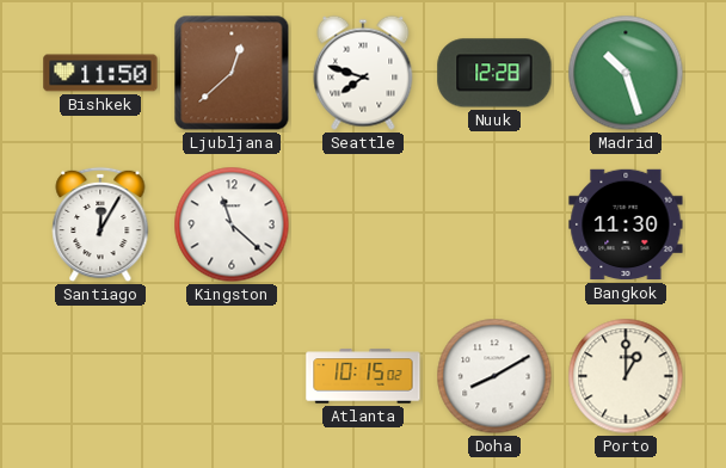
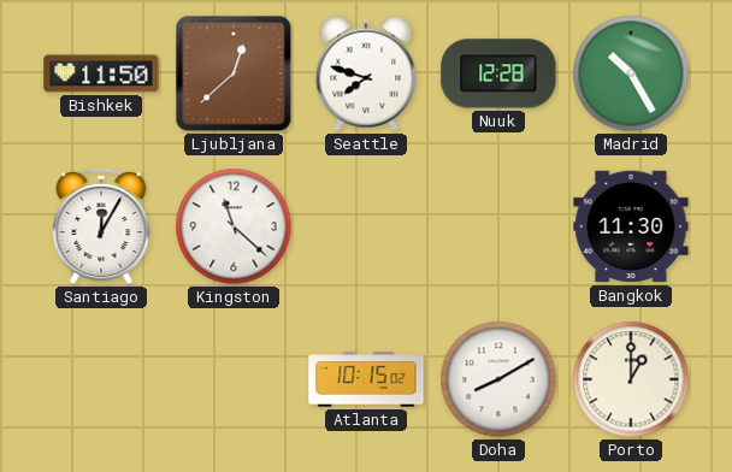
Madrid: 10:27 -> 10:25
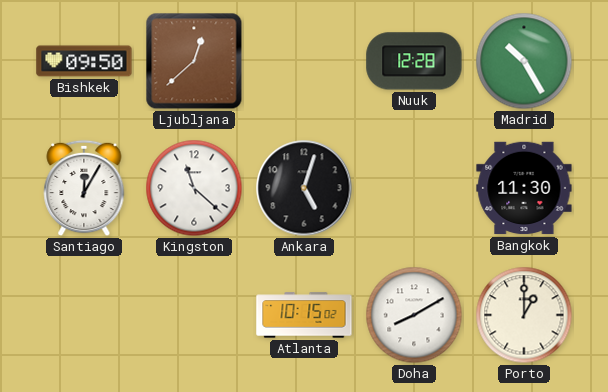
Bishkek: 11:50 -> 09:50
Seattle: 7:48 -> none
Ankara: none -> 5:03
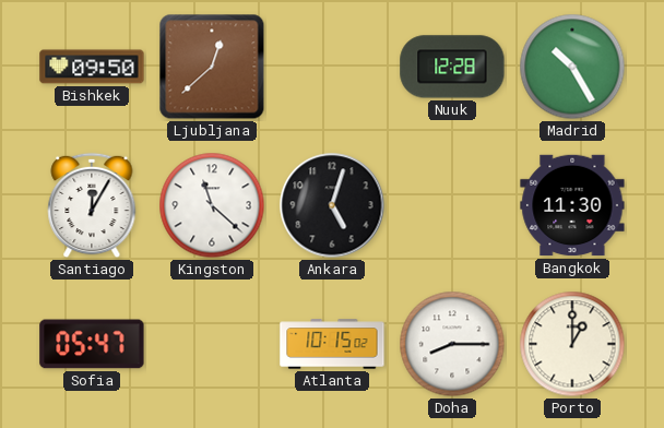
Sofia: none -> 05:47
Doha: 8:10 -> 8:15
